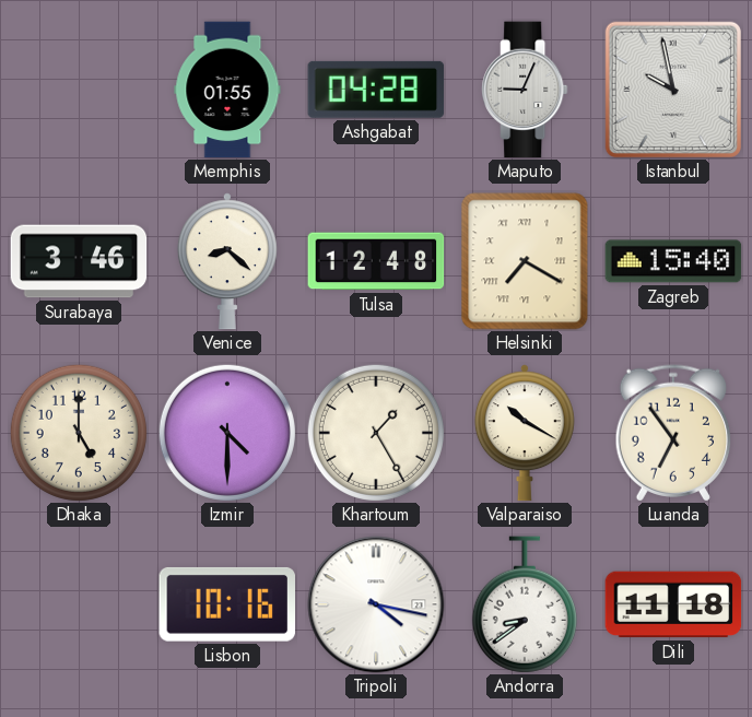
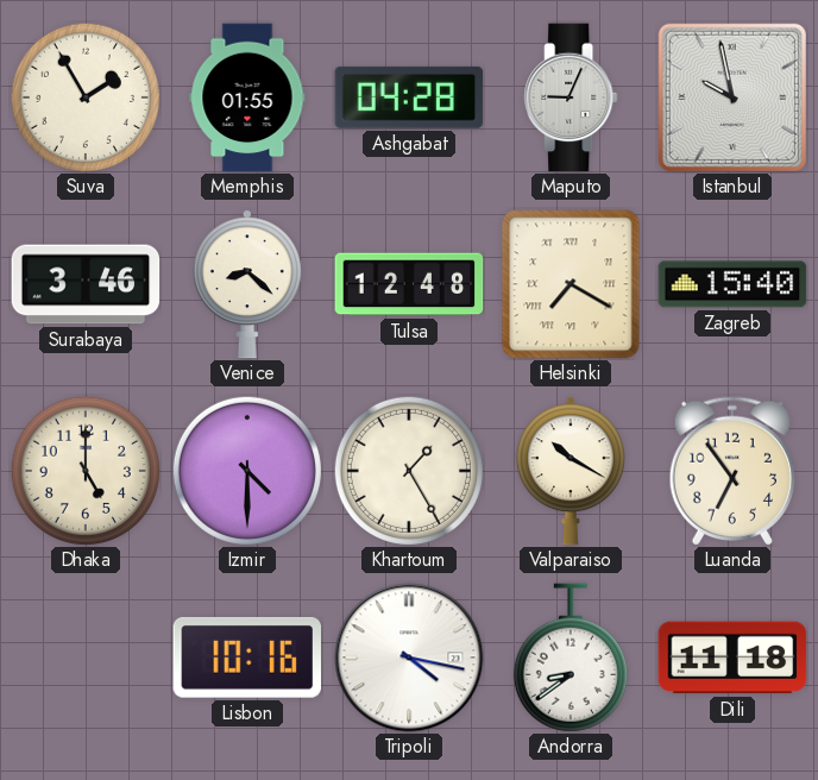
Suva: none -> 1:55
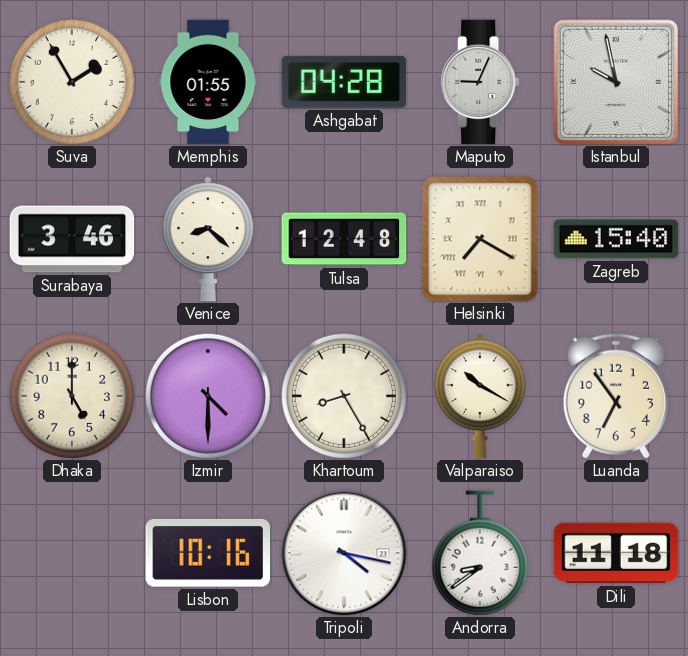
Khartoum: 1:25 -> 8:25
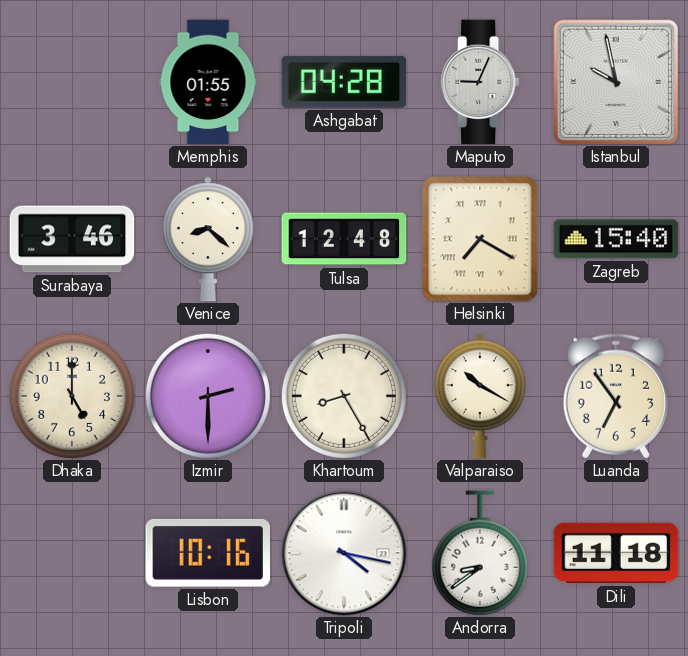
Suva: 1:55 -> none
Izmir: 4:30 -> 2:30
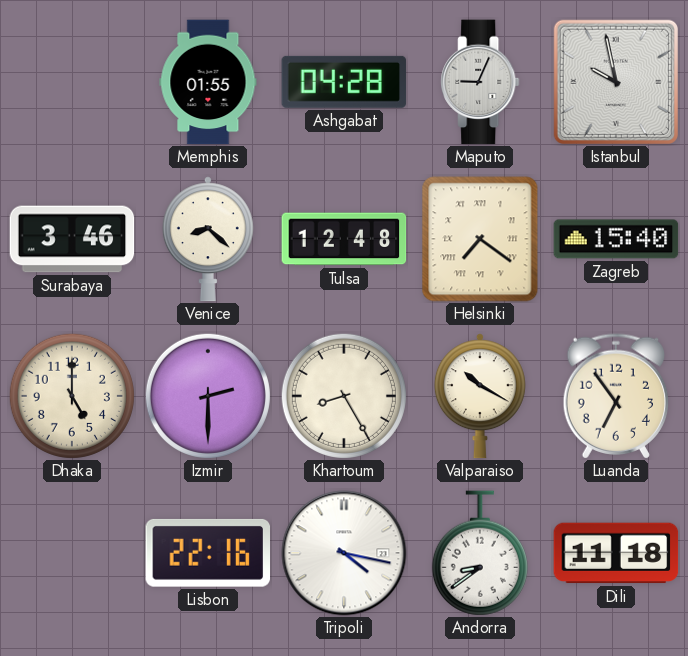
Helsinki: 7:20 -> 7:21
Lisbon: 10:16 -> 22:16
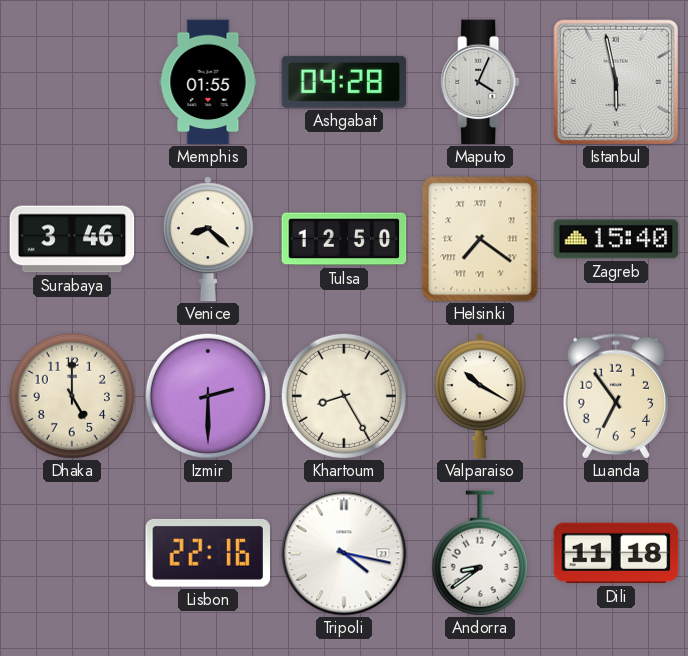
Maputo: 9:04 -> 4:04
Istanbul: 9:58 -> 5:58
Tulsa: 12:48 -> 12:50
